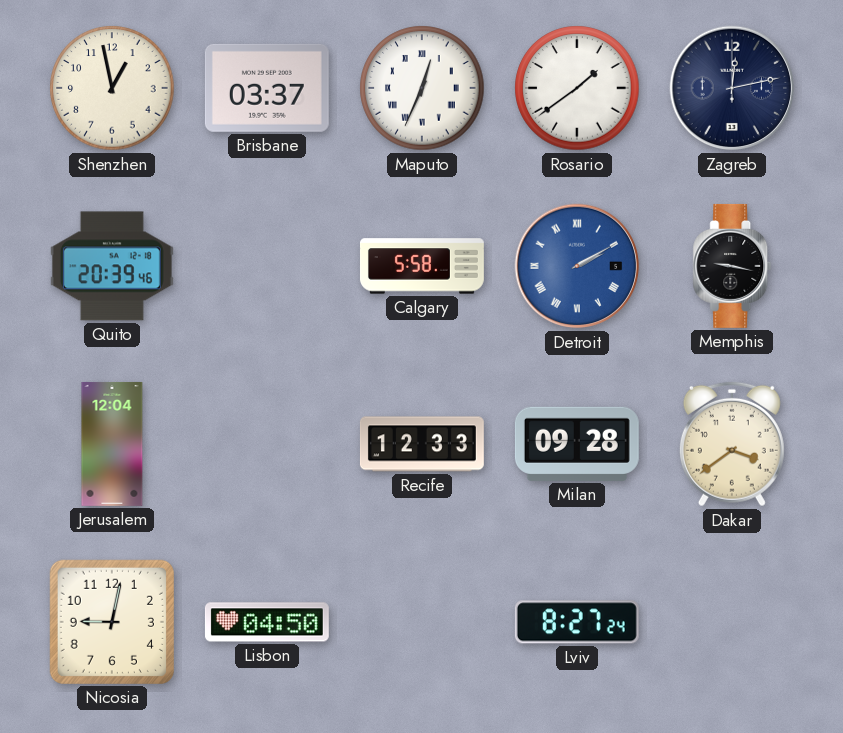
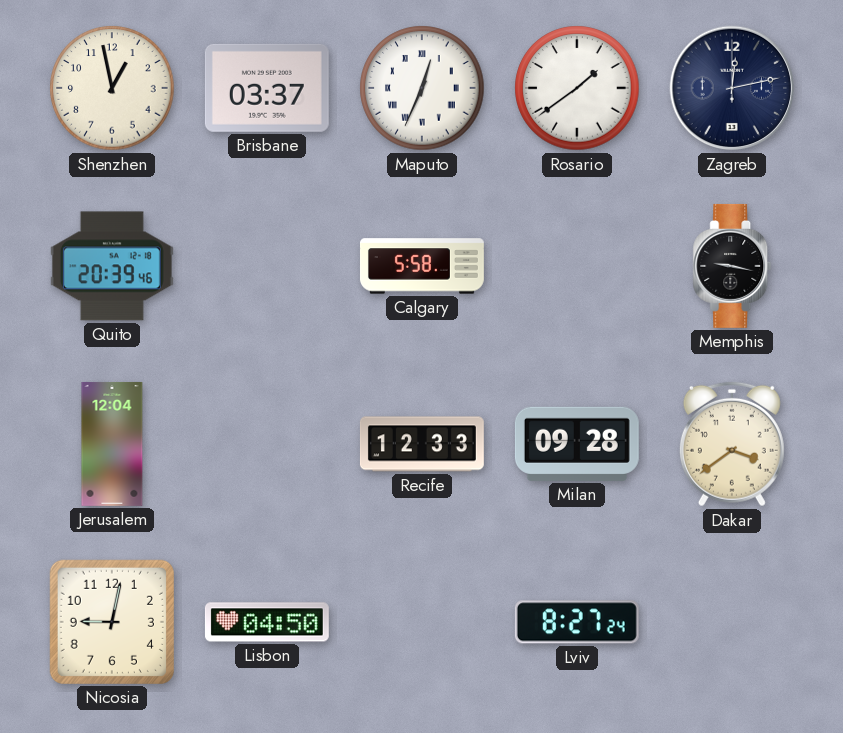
Detroit: 2:10 -> none
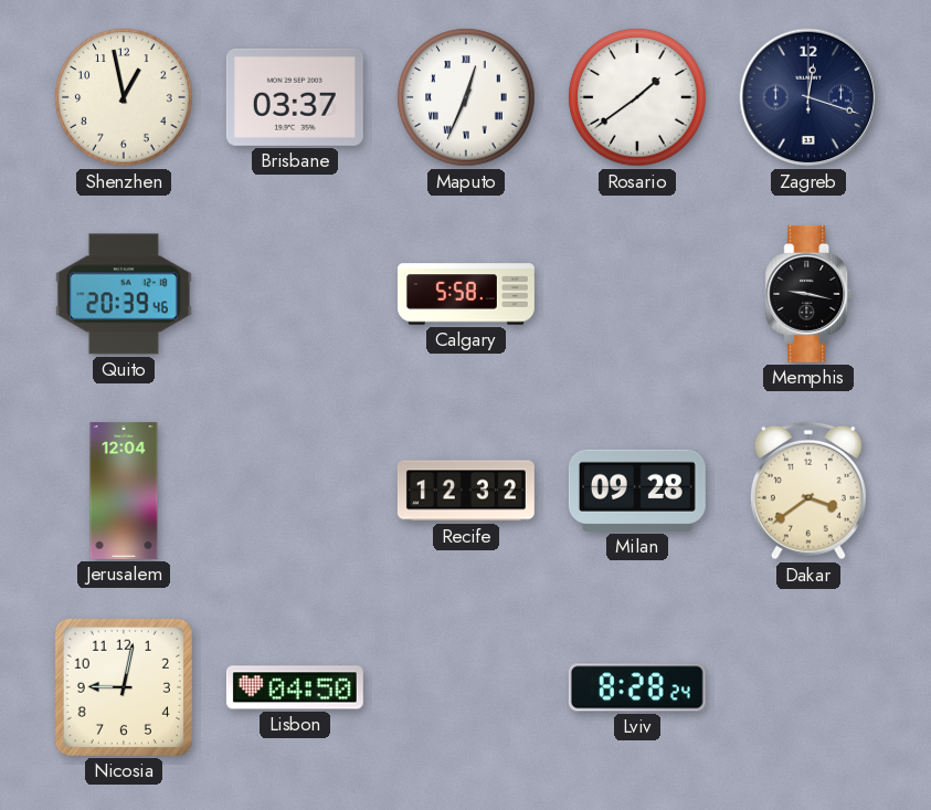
Zagreb: 12:13 -> 12:18
Recife: 12:33 -> 12:32
Lviv: 8:27 -> 8:28
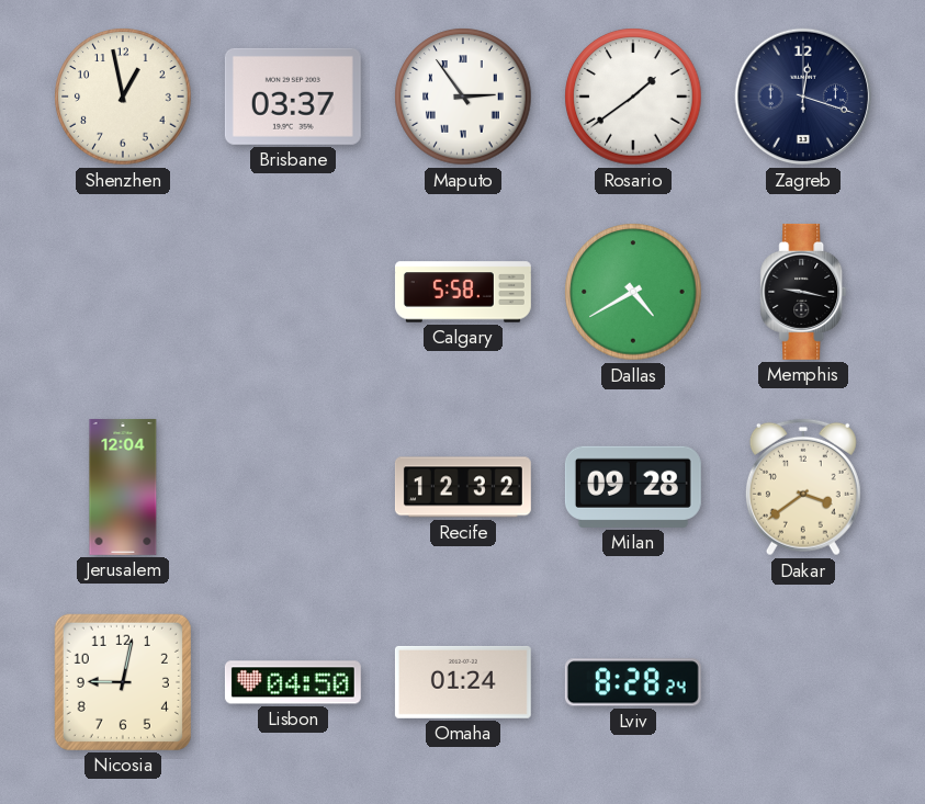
Maputo: 12:34 -> 2:54
Quito: 20:39 -> none
Dallas: none -> 4:40
Omaha: none -> 01:24
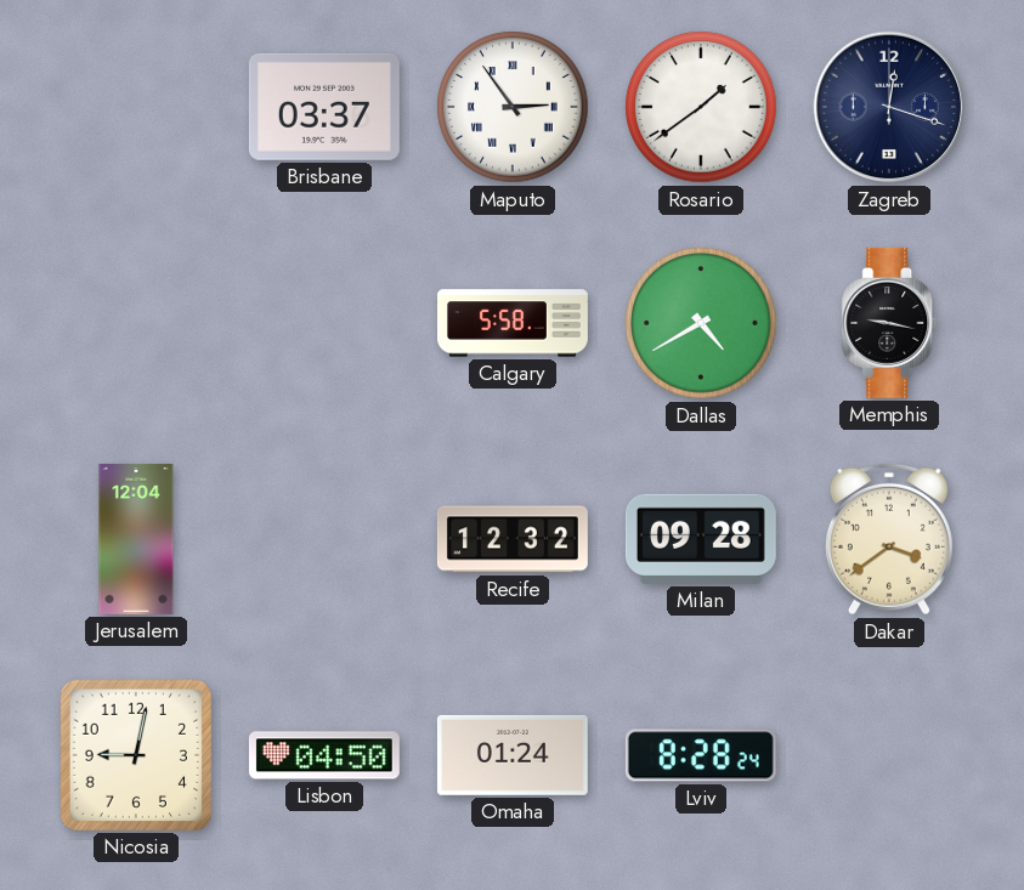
Shenzhen: 12:58 -> none
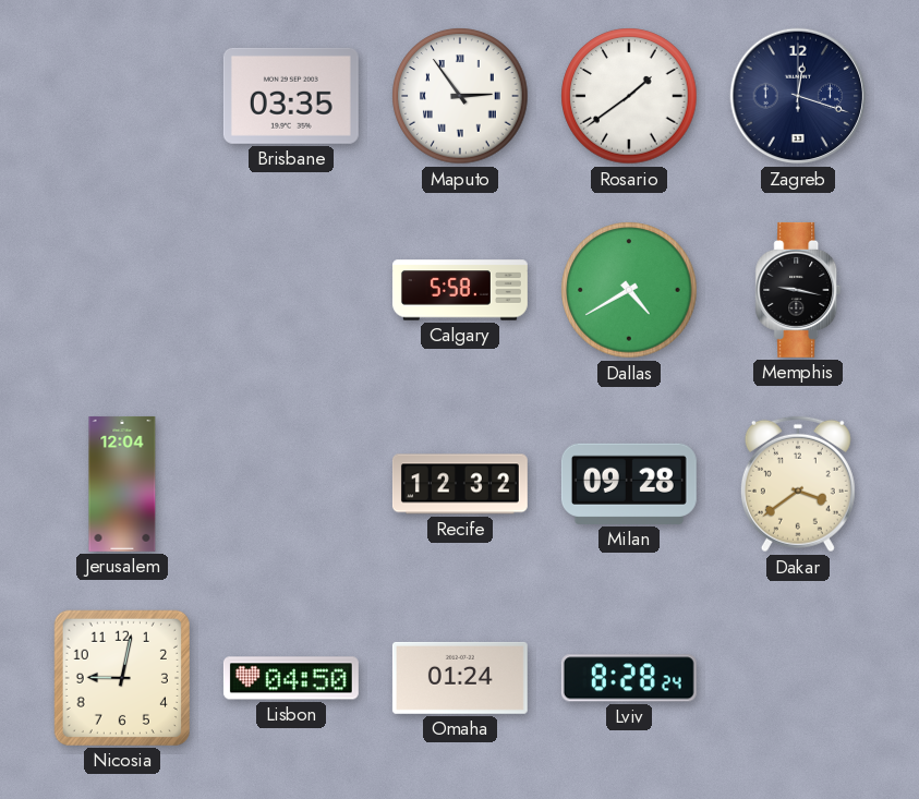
Brisbane: 03:37 -> 03:35
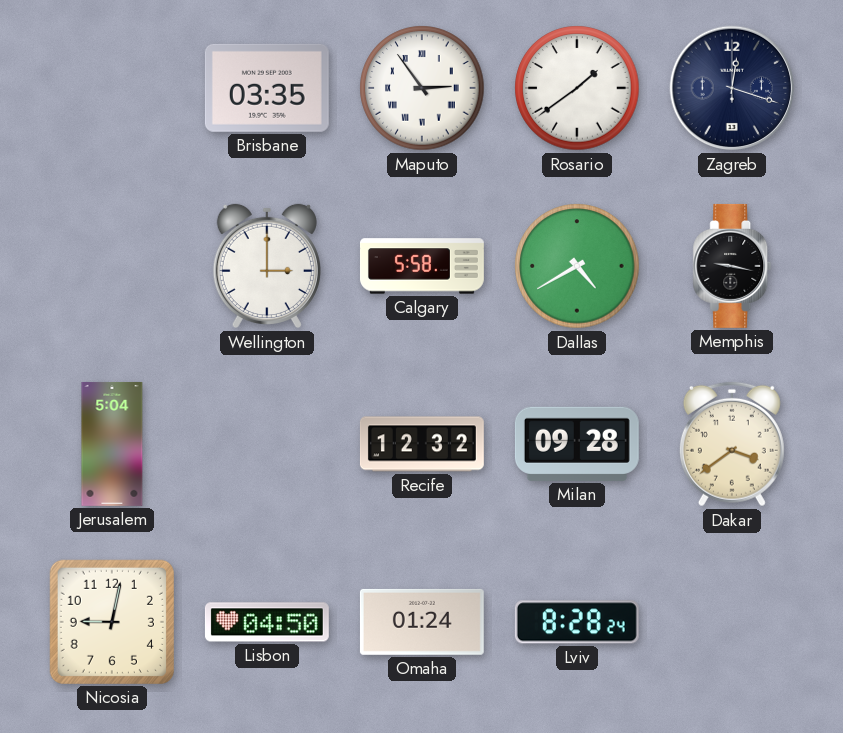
Wellington: none -> 3:00
Jerusalem: 12:04 -> 5:04
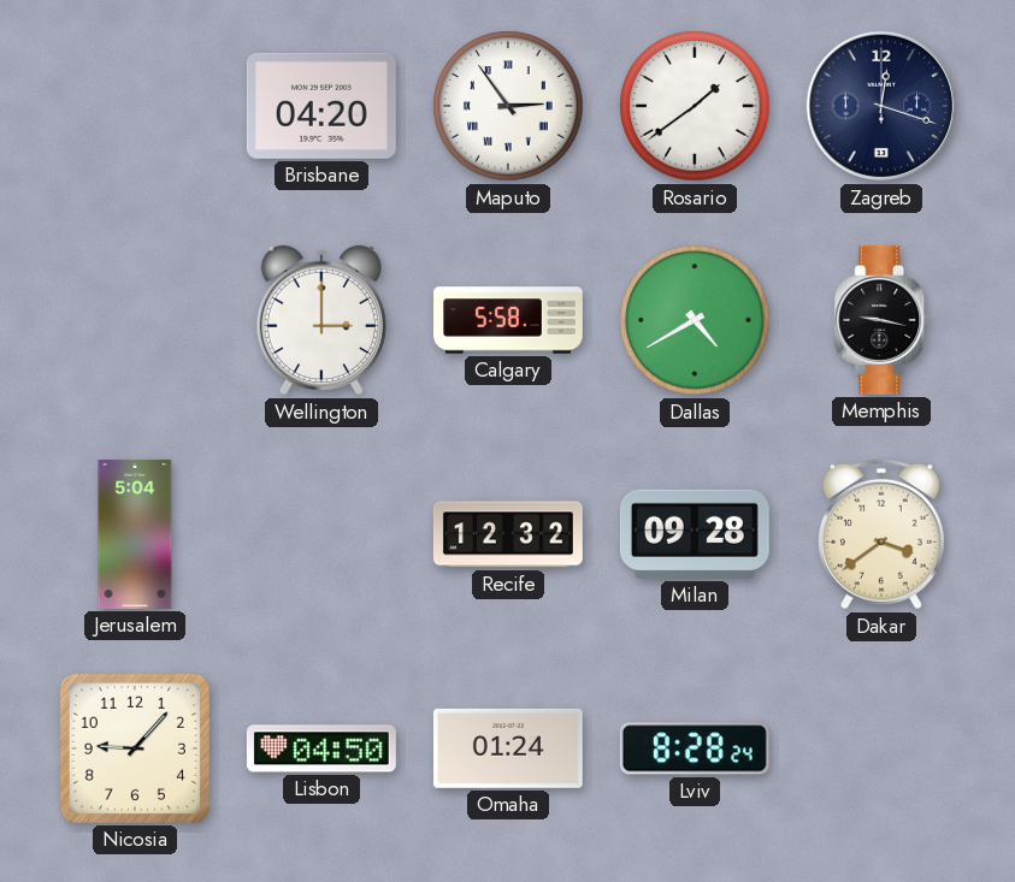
Brisbane: 03:35 -> 04:20
Nicosia: 9:02 -> 9:07
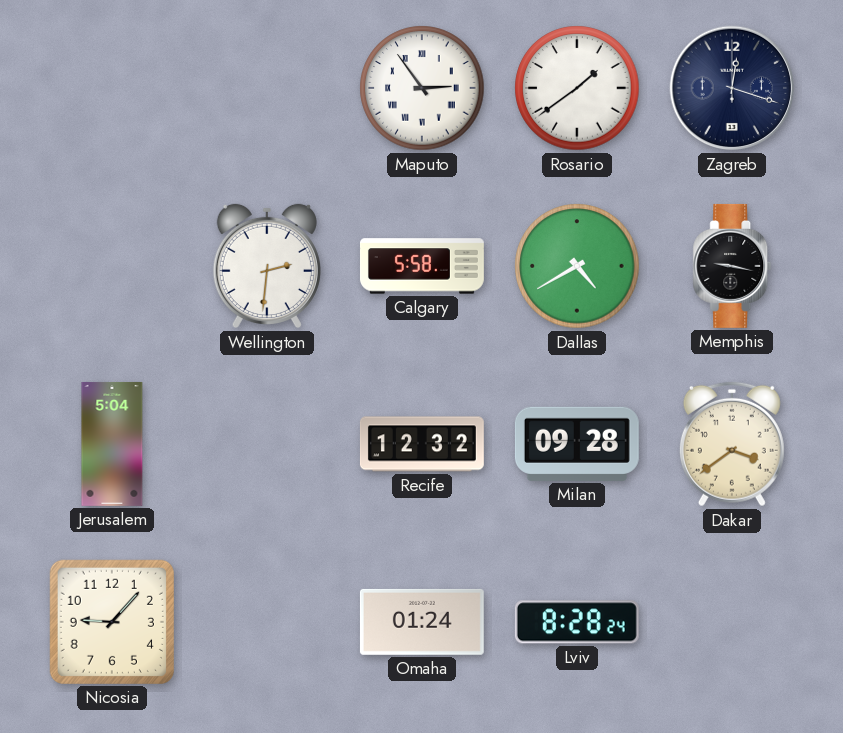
Brisbane: 04:20 -> none
Wellington: 3:00 -> 2:31
Lisbon: 04:50 -> none
